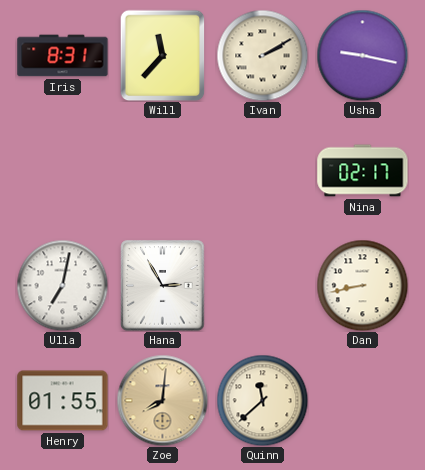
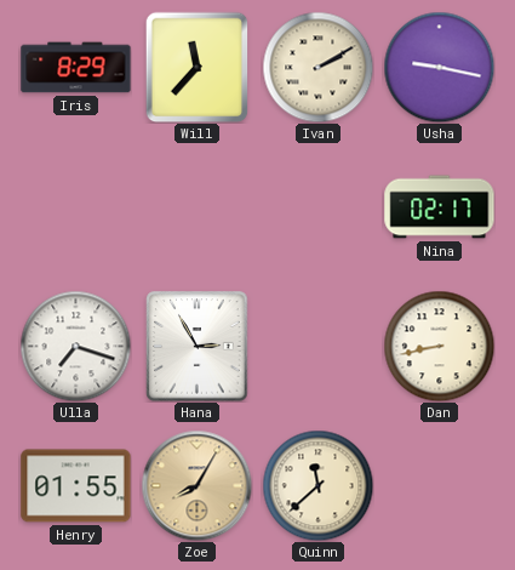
Iris: 8:31 -> 8:29
Ulla: 7:02 -> 7:18
Zoe: 8:01 -> 8:05
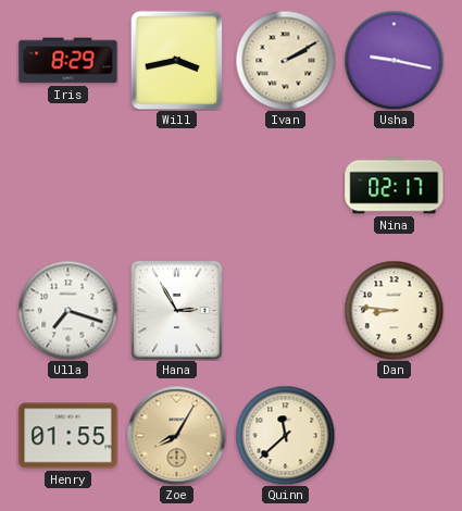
Will: 11:37 -> 3:43
Dan: 8:43 -> 8:46
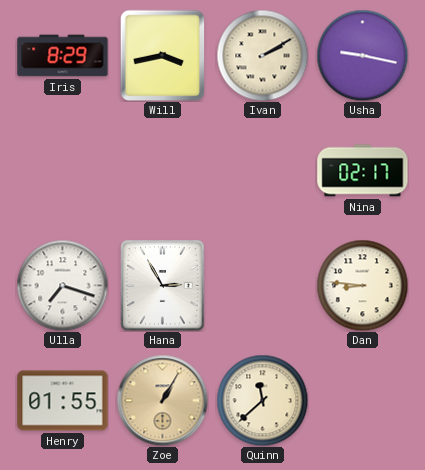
Zoe: 8:05 -> 1:05
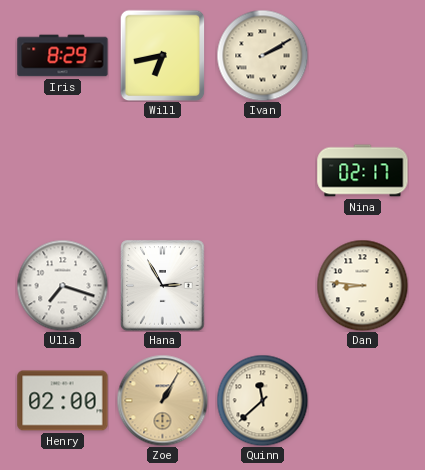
Will: 3:43 -> 6:43
Usha: 9:17 -> none
Henry: 01:55 -> 02:00
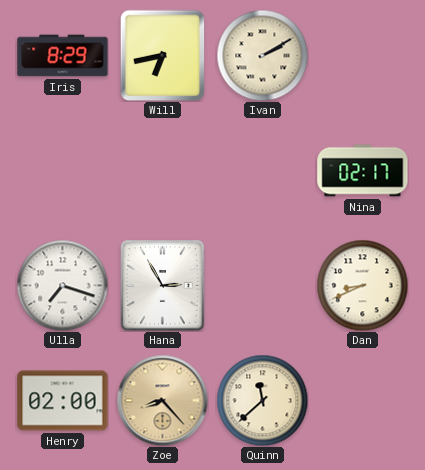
Dan: 8:46 -> 8:41
Zoe: 1:05 -> 8:23
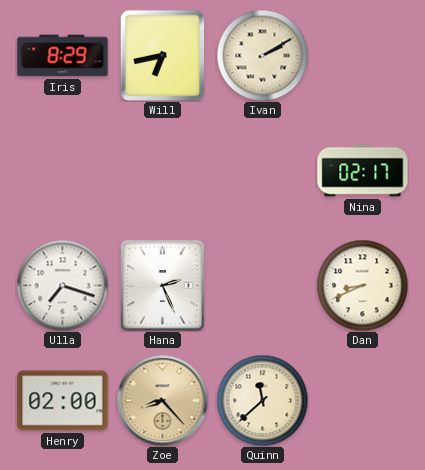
Hana: 2:55 -> 2:26
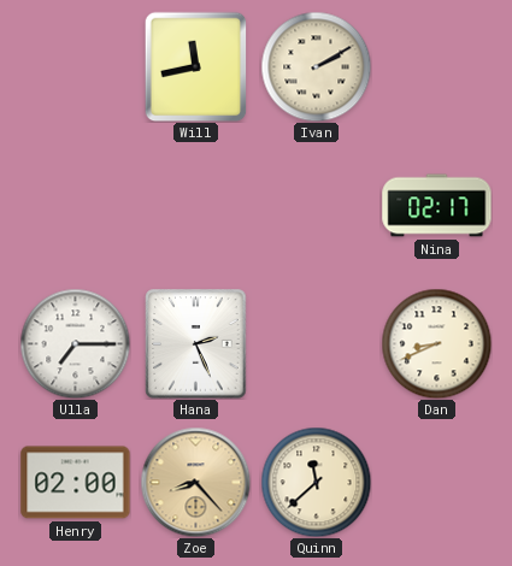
Iris: 8:29 -> none
Will: 6:43 -> 11:43
Ulla: 7:18 -> 7:15
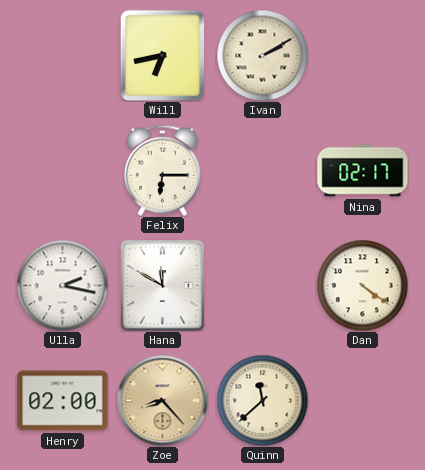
Will: 11:43 -> 6:43
Felix: none -> 6:15
Ulla: 7:15 -> 2:17
Hana: 2:26 -> 11:50
Dan: 8:41 -> 4:21
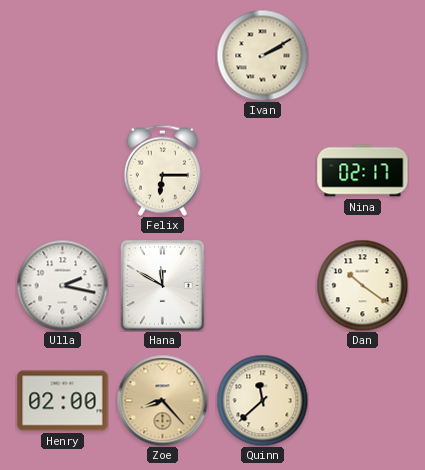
Will: 6:43 -> none
Dan: 4:21 -> 10:21
